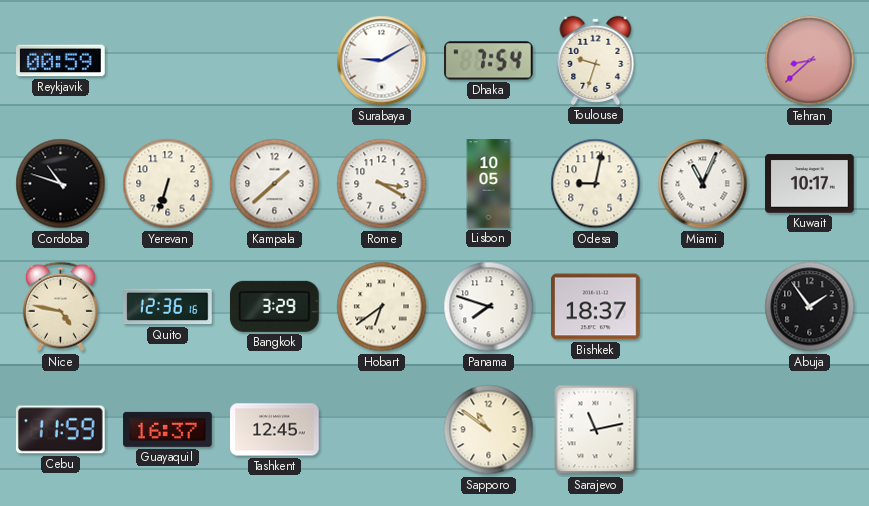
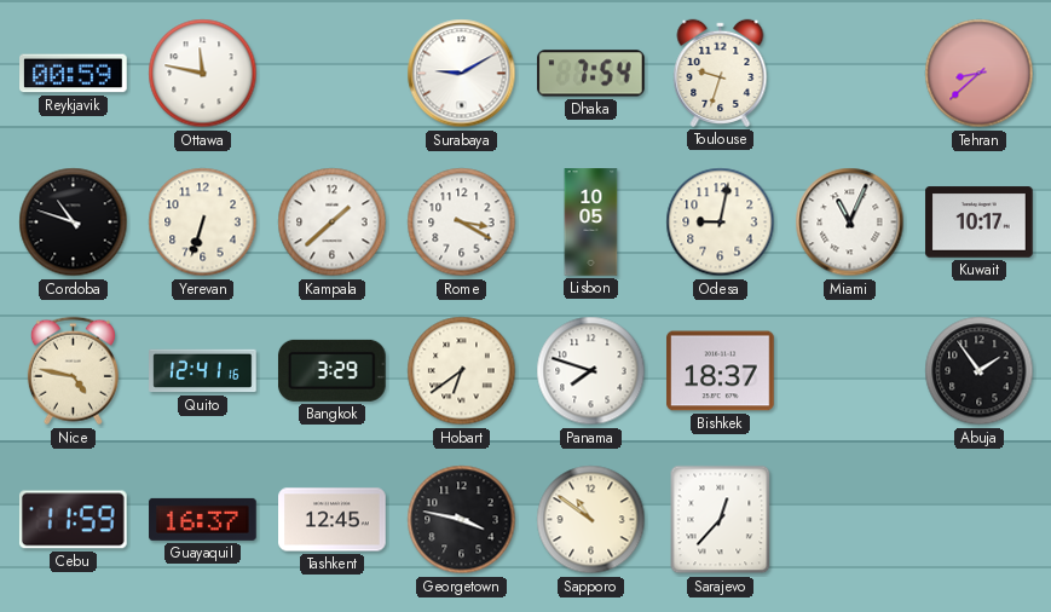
Ottawa: none -> 11:47
Quito: 12:36 -> 12:41
Georgetown: none -> 3:47
Sarajevo: 11:13 -> 12:37
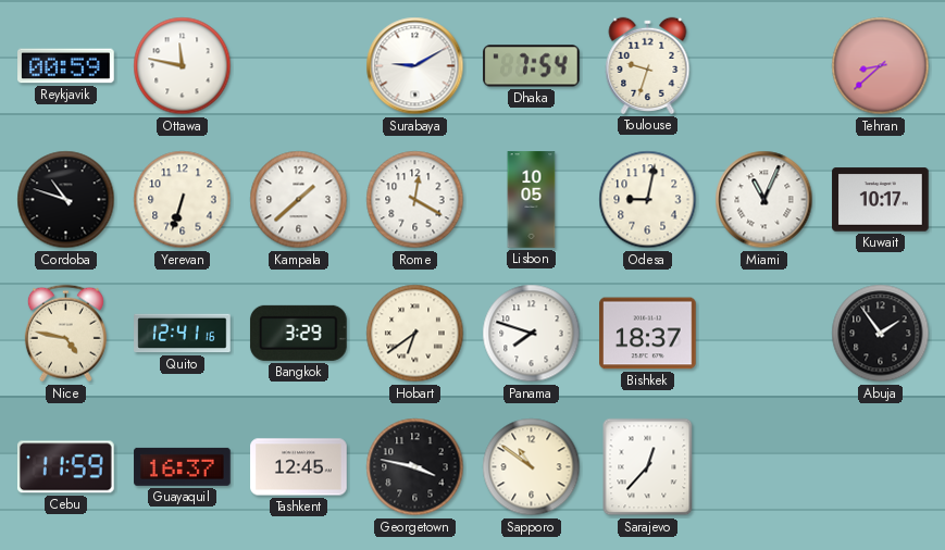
Rome: 3:20 -> 12:20
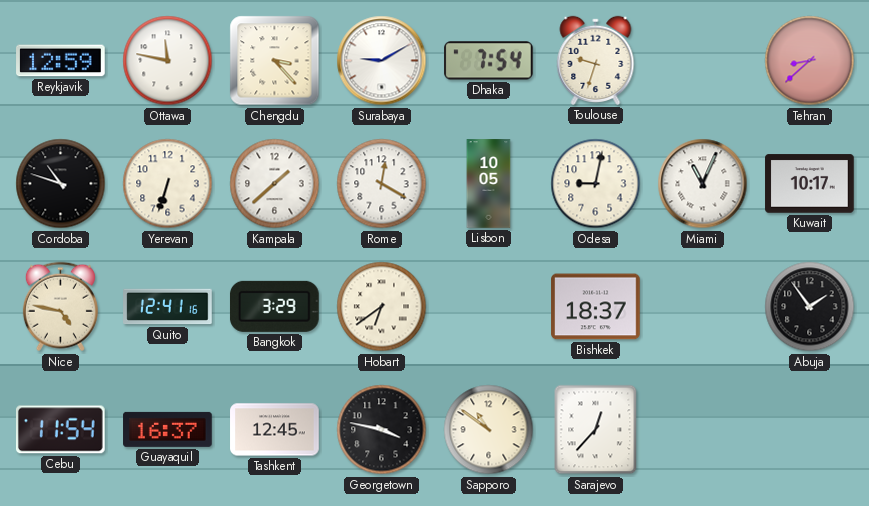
Reykjavik: 00:59 -> 12:59
Chengdu: none -> 3:23
Panama: 7:48 -> none
Cebu: 11:59 -> 11:54
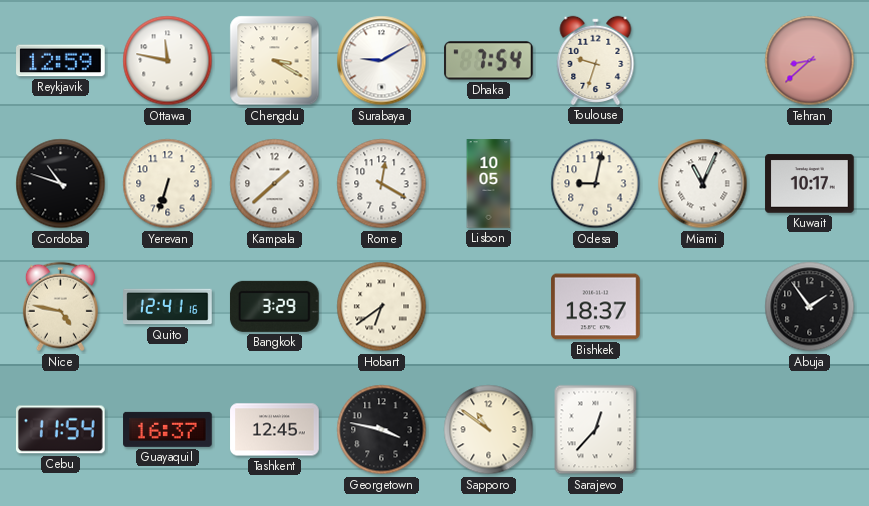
Chengdu: 3:23 -> 3:20
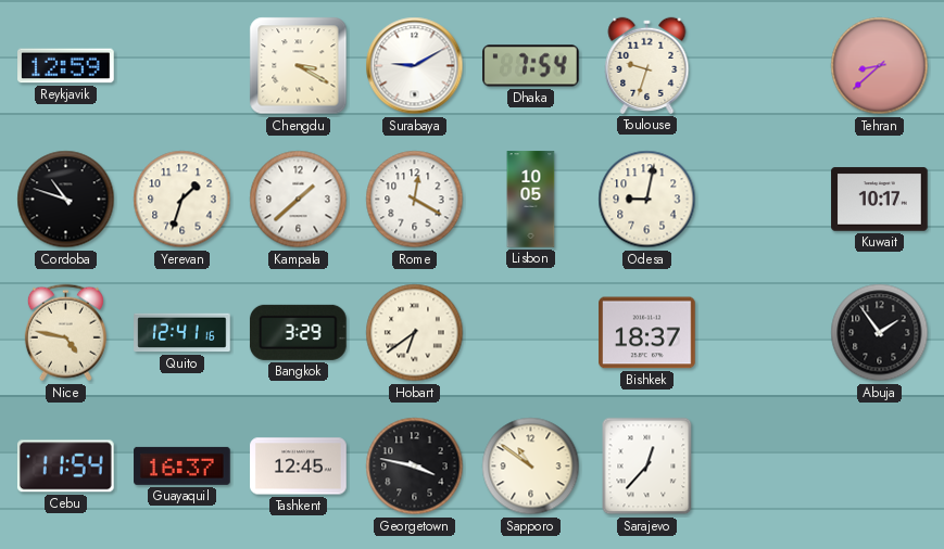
Ottawa: 11:47 -> none
Yerevan: 6:33 -> 1:33
Miami: 11:04 -> none
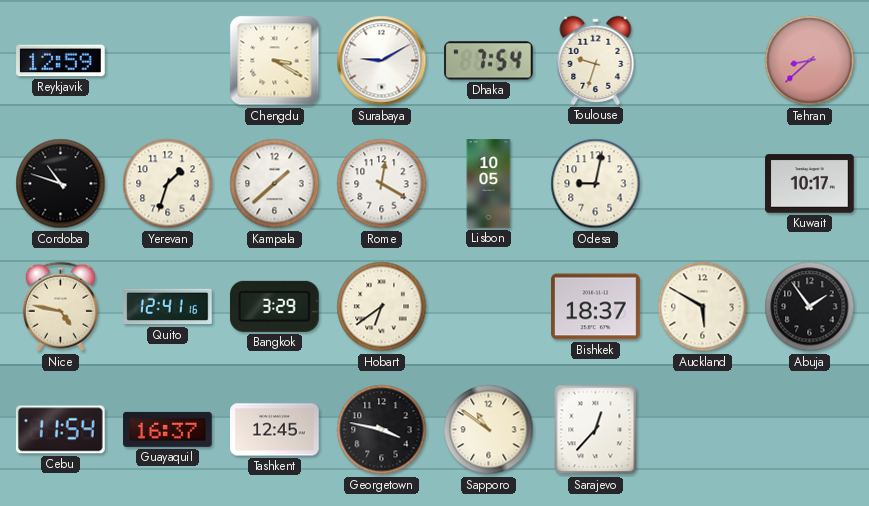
Auckland: none -> 5:50
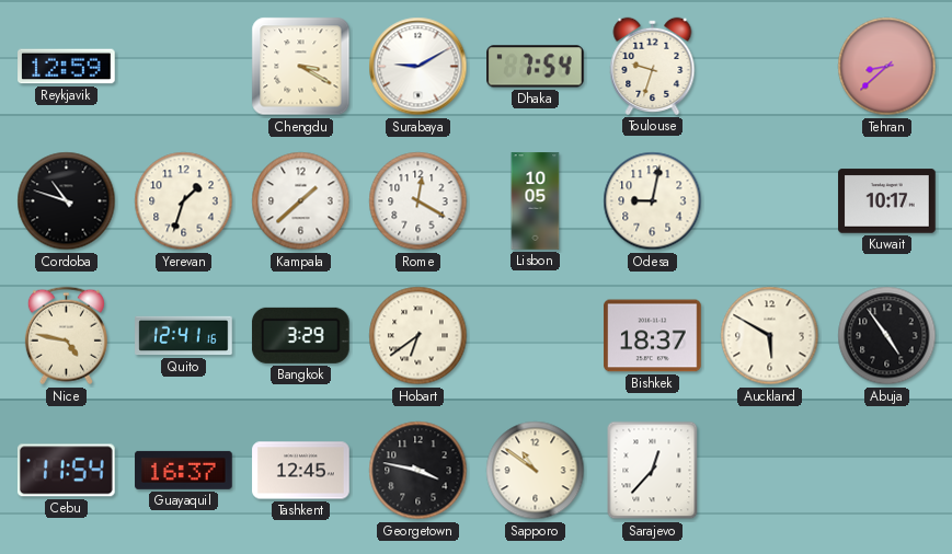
Abuja: 1:54 -> 4:54
